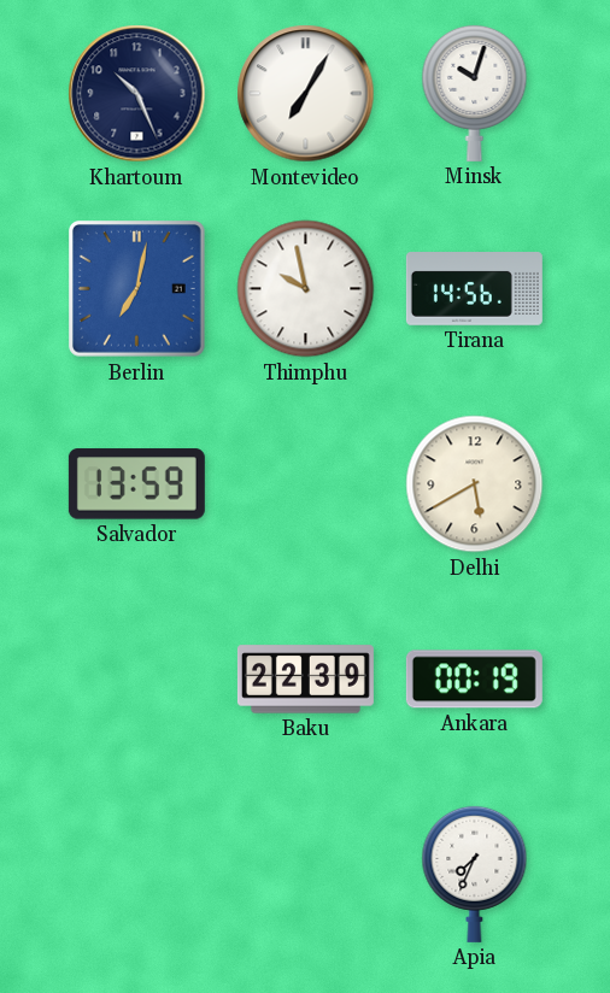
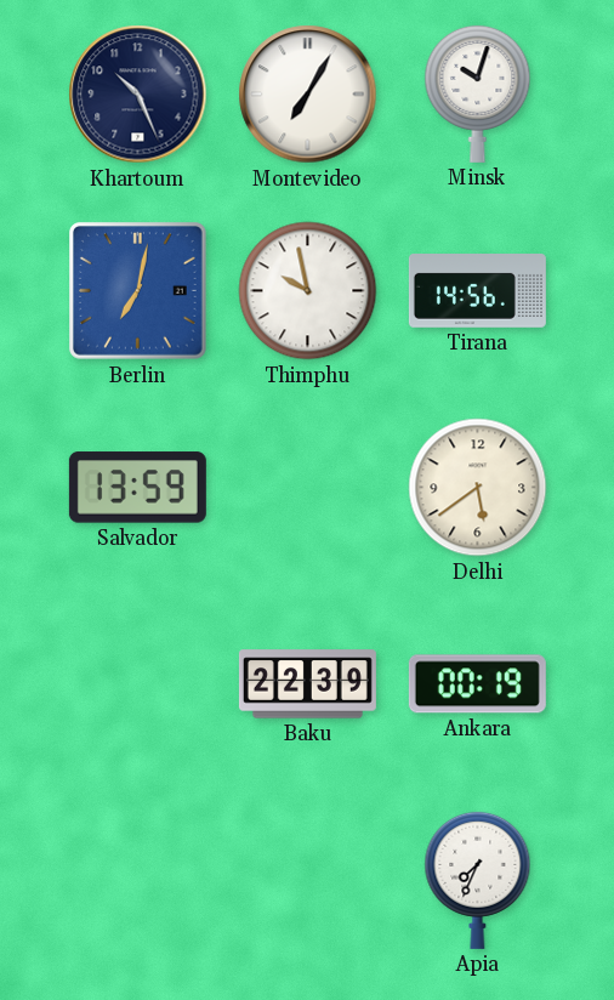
Delhi: 5:40 -> 5:39
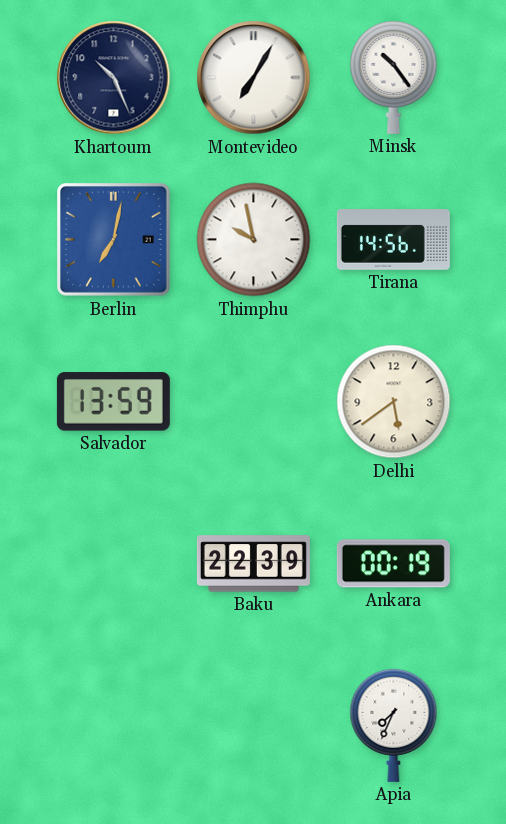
Minsk: 10:03 -> 10:24
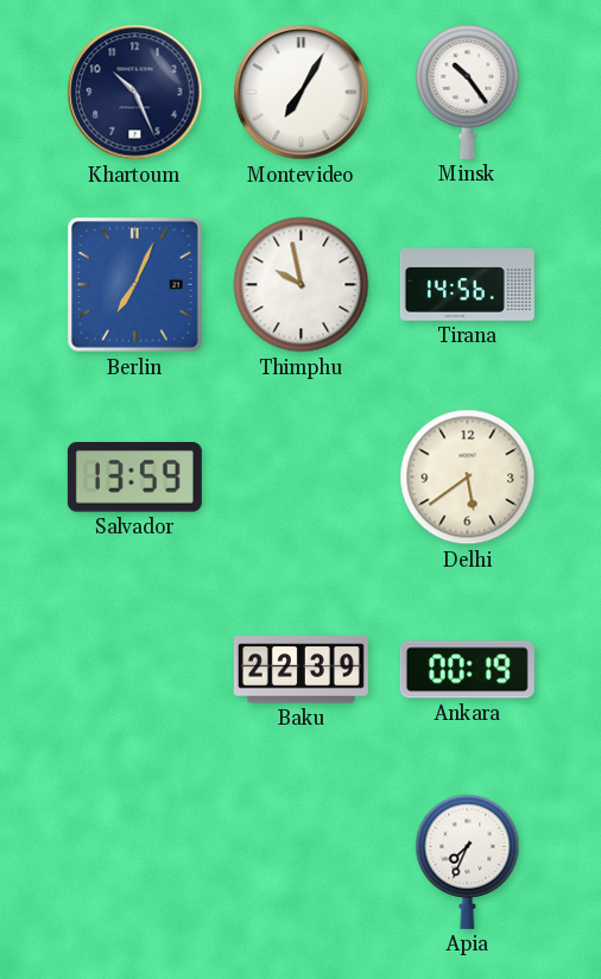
Berlin: 7:02 -> 7:04
